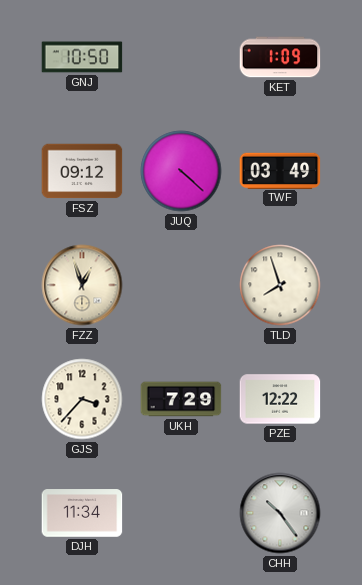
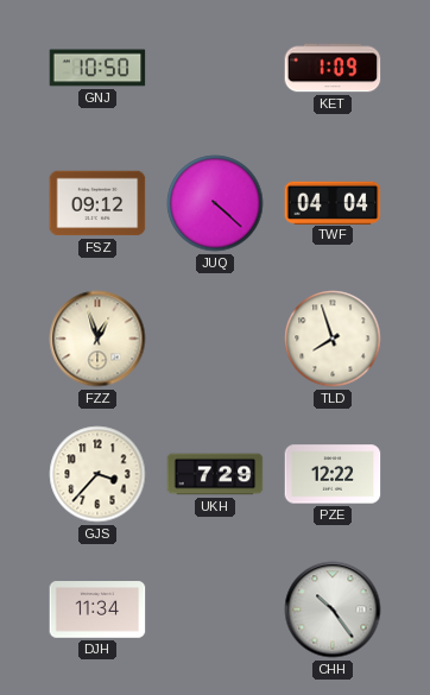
TWF: 03:49 -> 04:04
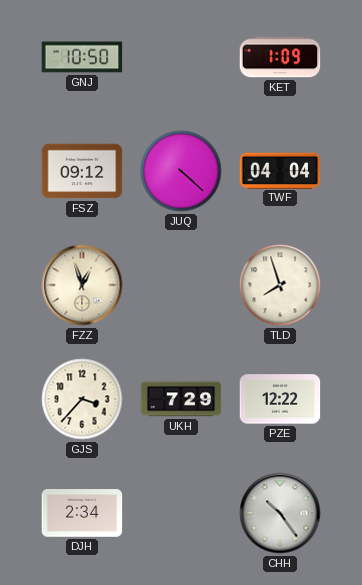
DJH: 11:34 -> 2:34
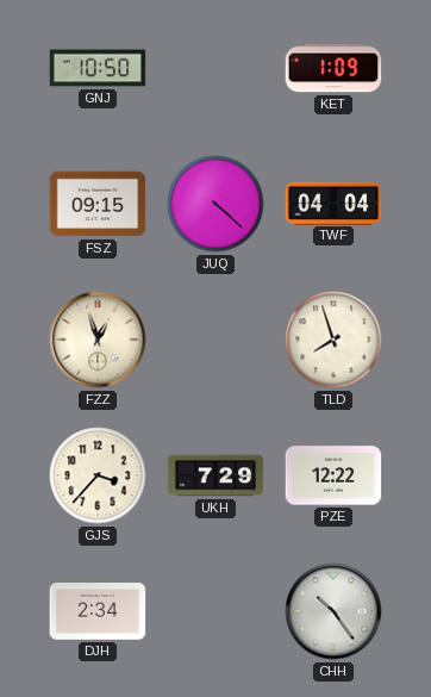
FSZ: 09:12 -> 09:15
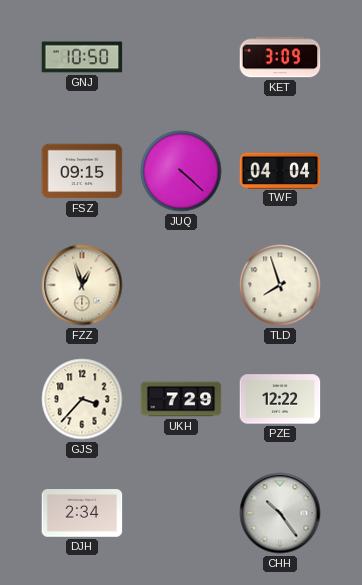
KET: 1:09 -> 3:09
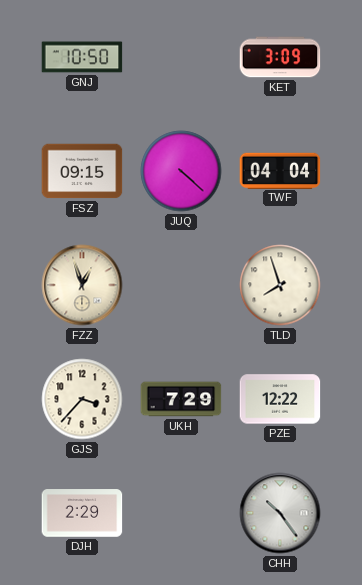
DJH: 2:34 -> 2:29
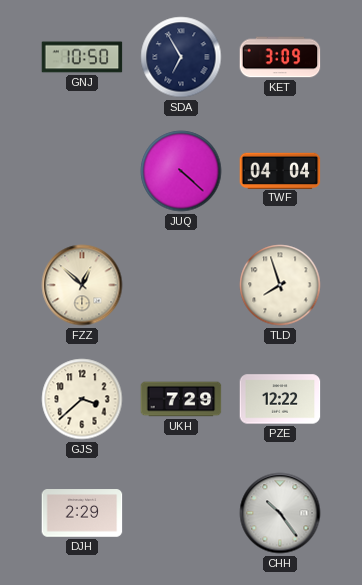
SDA: none -> 6:55
FSZ: 09:15 -> none
FZZ: 12:57 -> 12:52
GJS: 3:37 -> 3:38
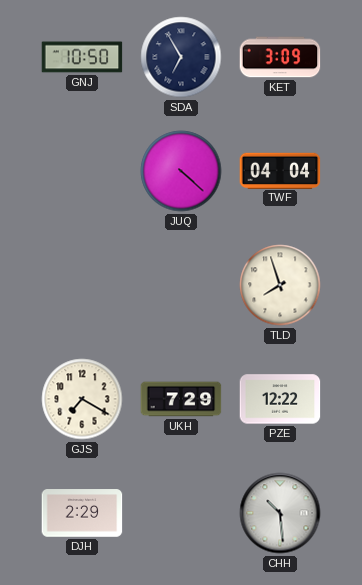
FZZ: 12:52 -> none
GJS: 3:38 -> 7:20
CHH: 10:24 -> 10:29
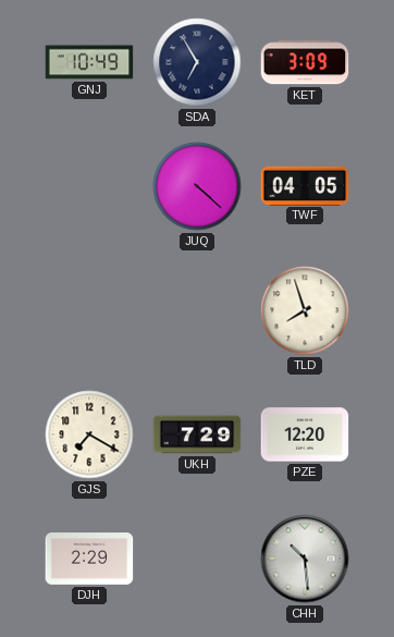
GNJ: 10:50 -> 10:49
TWF: 04:04 -> 04:05
PZE: 12:22 -> 12:20
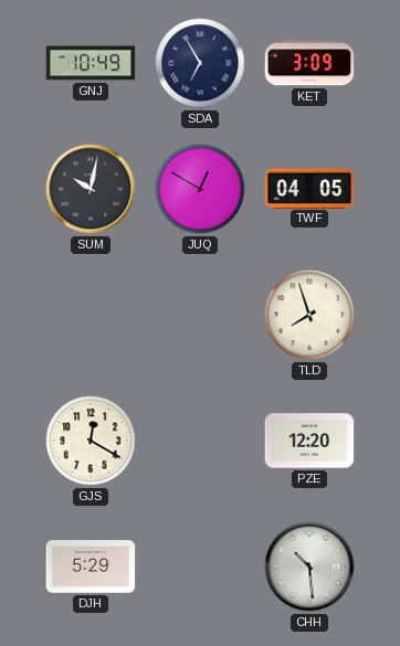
SUM: none -> 10:02
JUQ: 4:22 -> 12:50
GJS: 7:20 -> 12:20
UKH: 7:29 -> none
DJH: 2:29 -> 5:29
